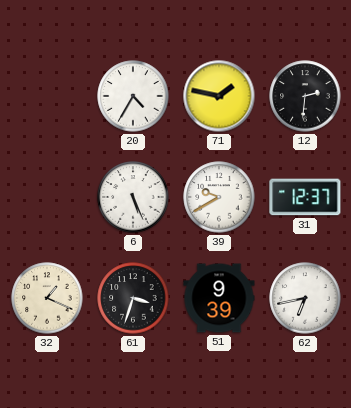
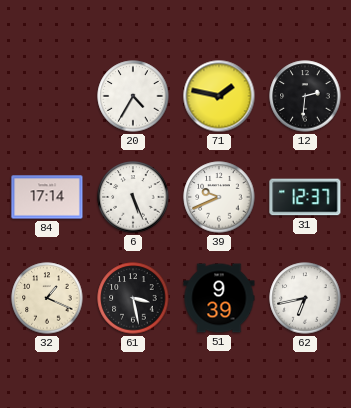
84: none -> 17:14
39: 9:40 -> 9:41
61: 3:33 -> 3:28
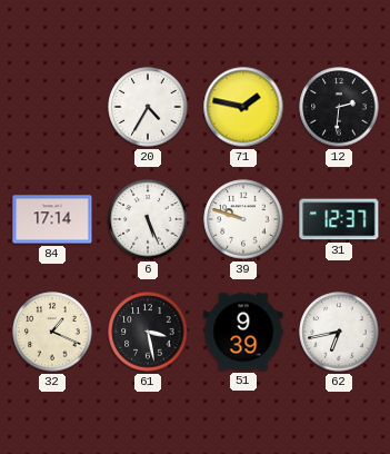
39: 9:41 -> 9:48
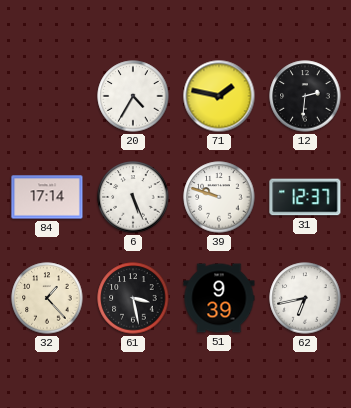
32: 1:19 -> 1:23
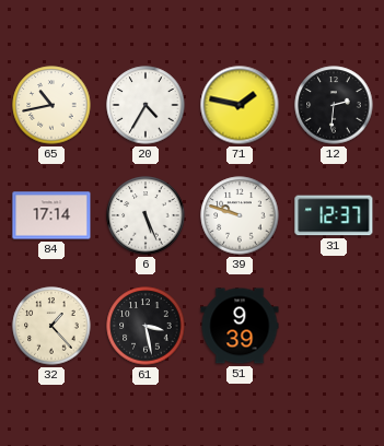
65: none -> 10:43
62: 6:43 -> none
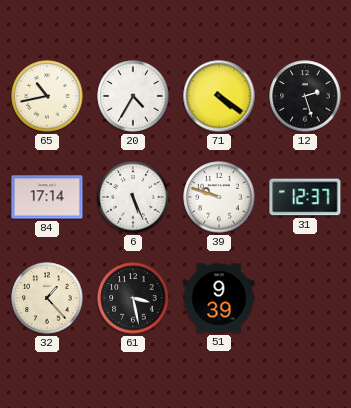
71: 1:47 -> 4:21
12: 2:31 -> 2:27
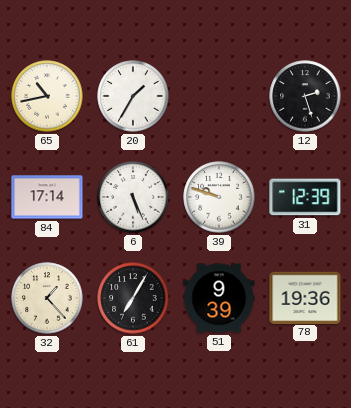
20: 4:35 -> 1:35
71: 4:21 -> none
31: 12:37 -> 12:39
61: 3:28 -> 7:05
78: none -> 19:36
